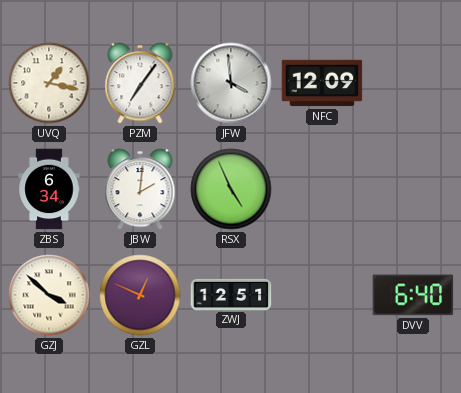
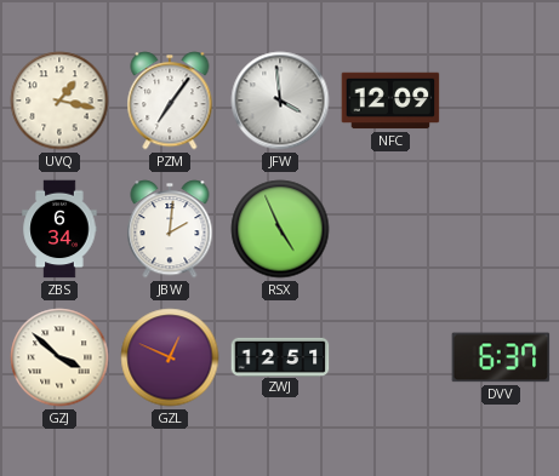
DVV: 6:40 -> 6:37
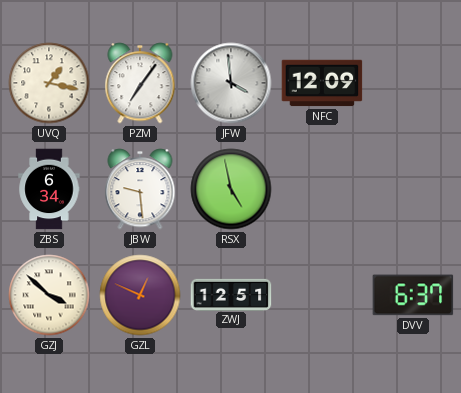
JBW: 2:01 -> 9:29
RSX: 4:56 -> 4:58
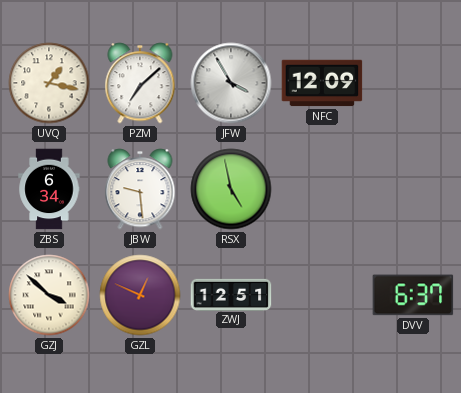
PZM: 7:06 -> 7:08
JFW: 3:59 -> 3:55
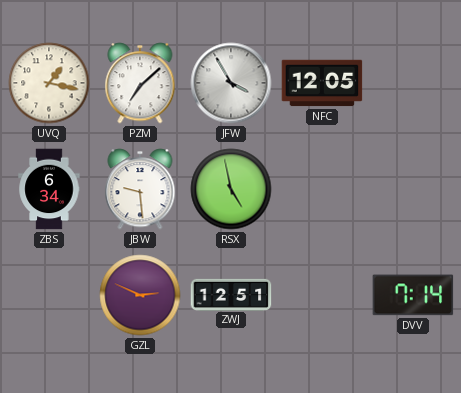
NFC: 12:09 -> 12:05
GZJ: 3:52 -> none
GZL: 12:49 -> 2:49
DVV: 6:37 -> 7:14
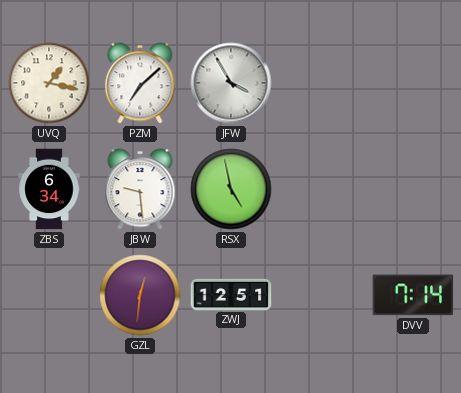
NFC: 12:05 -> none
GZL: 2:49 -> 12:31
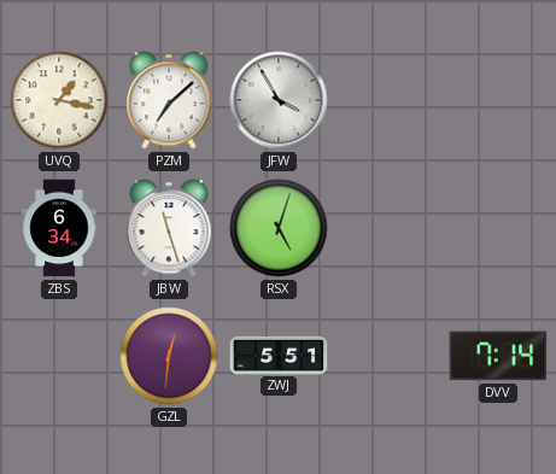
JBW: 9:29 -> 11:27
RSX: 4:58 -> 5:03
ZWJ: 12:51 -> 5:51
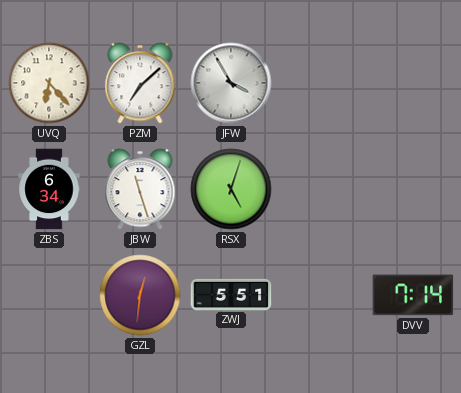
UVQ: 1:17 -> 6:23
